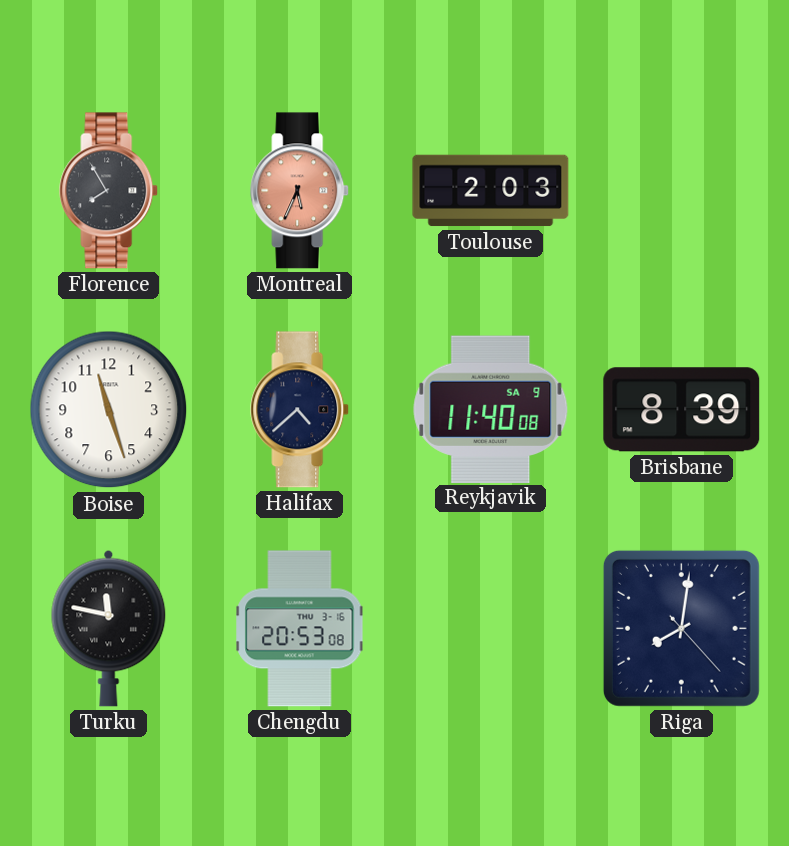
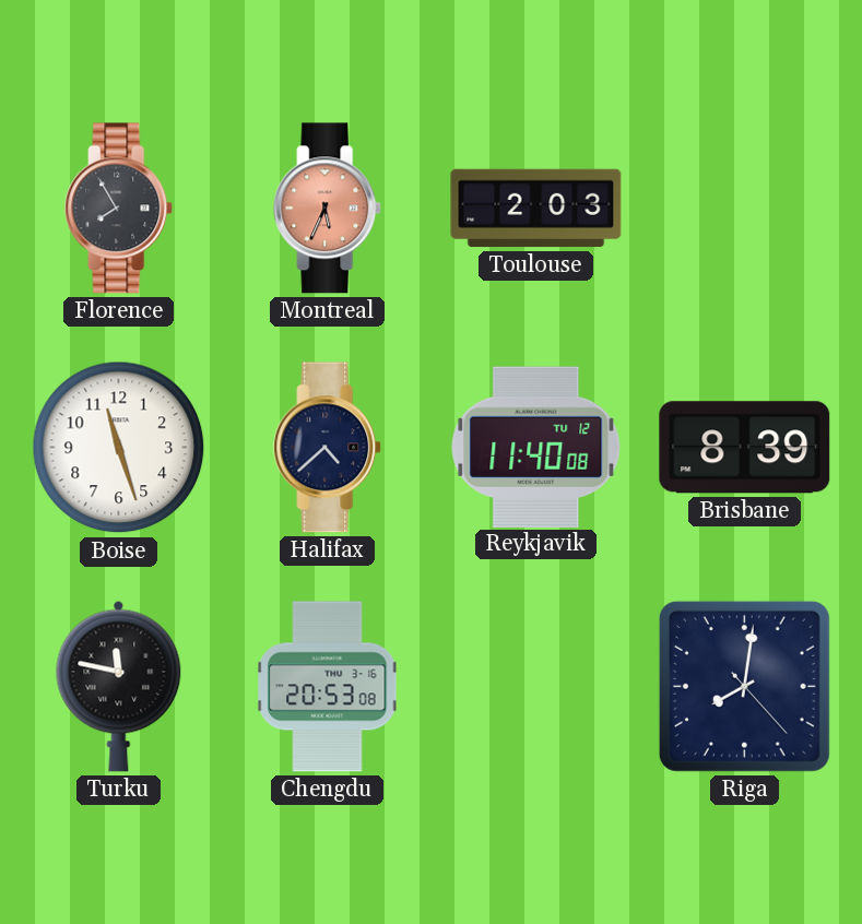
Reykjavik date: SA 9 -> TU 12
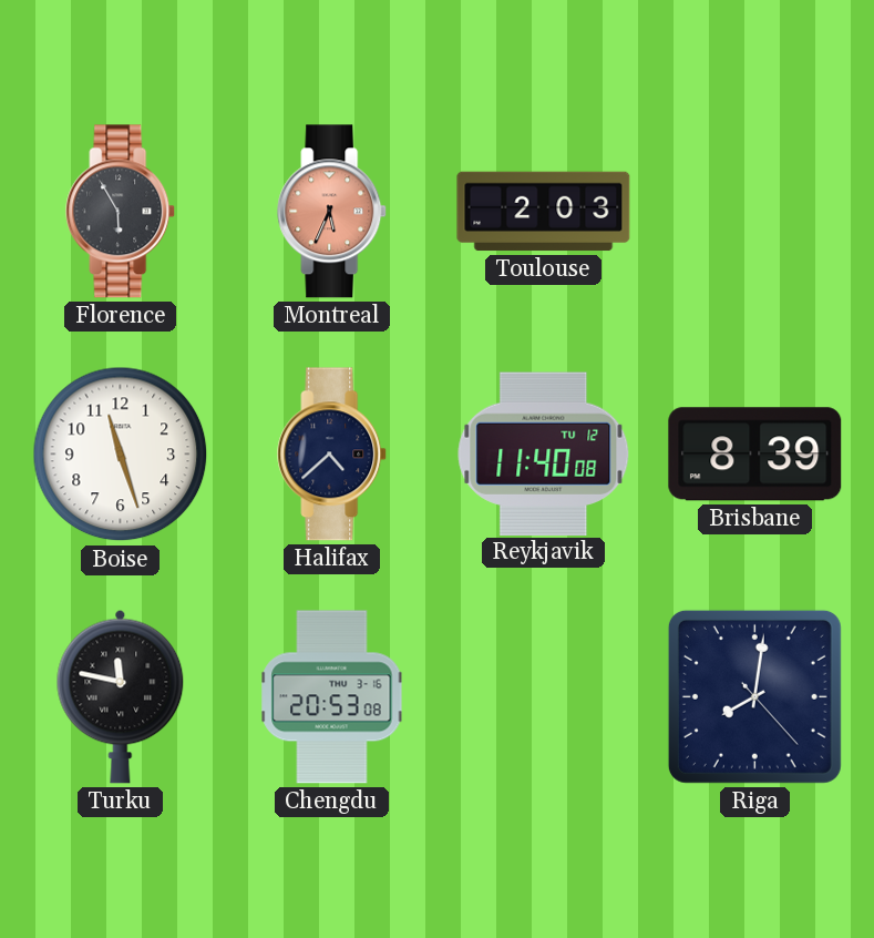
Florence: 7:55 -> 5:55
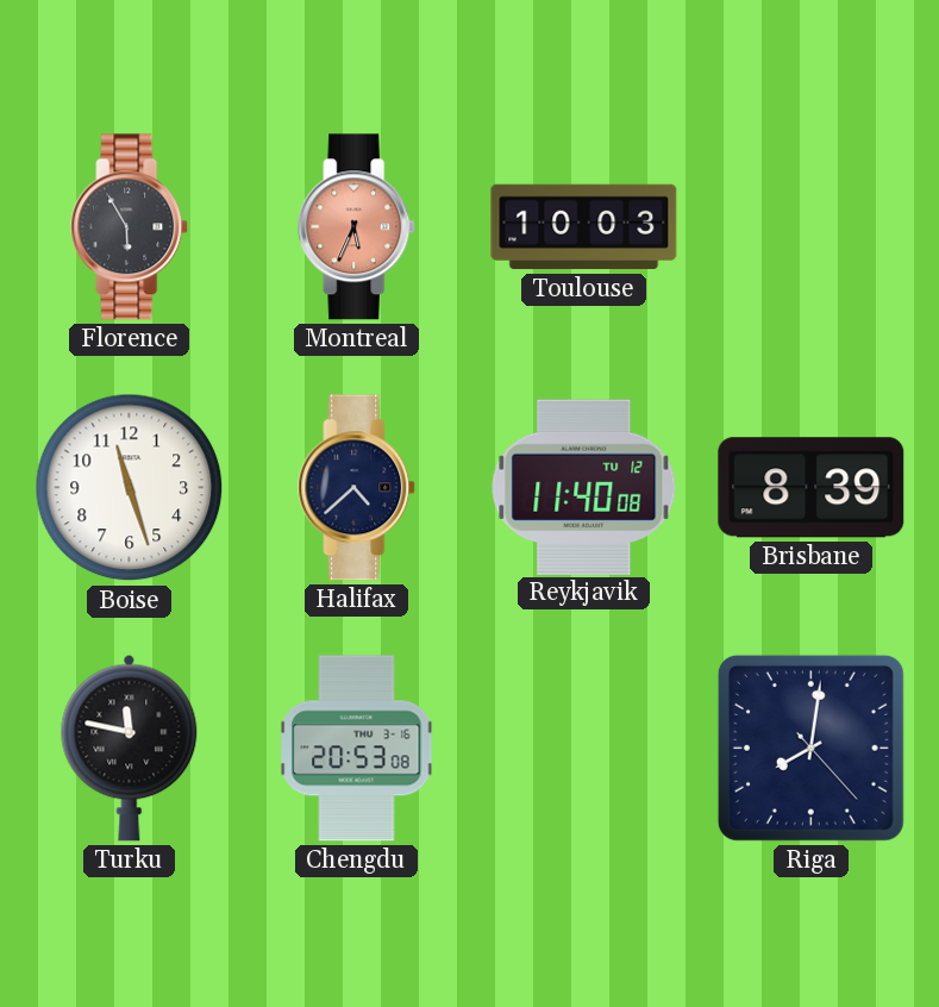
Toulouse: 2:03 -> 10:03
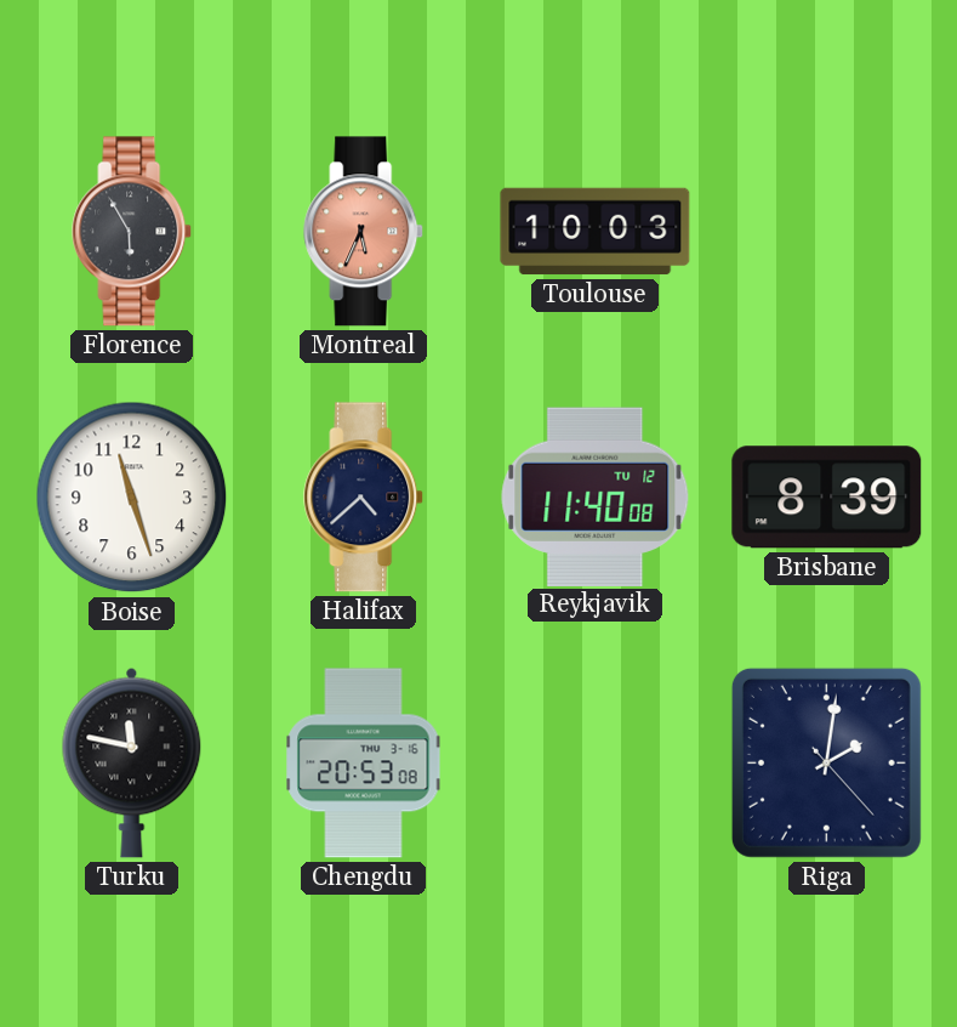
Riga: 8:01 -> 2:01
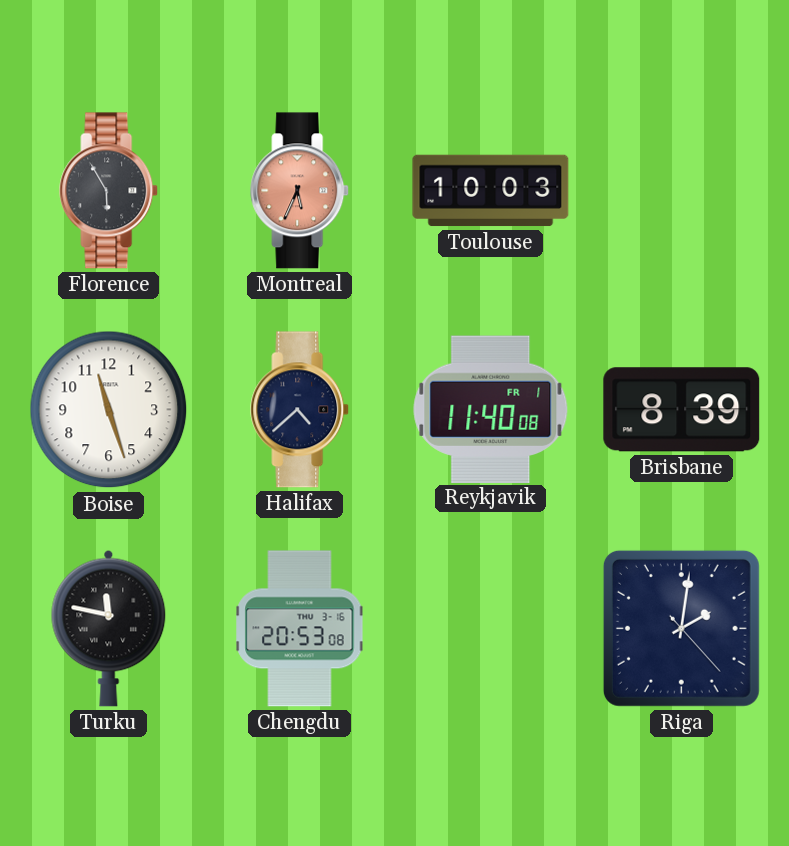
Reykjavik date: TU 12 -> FR 1
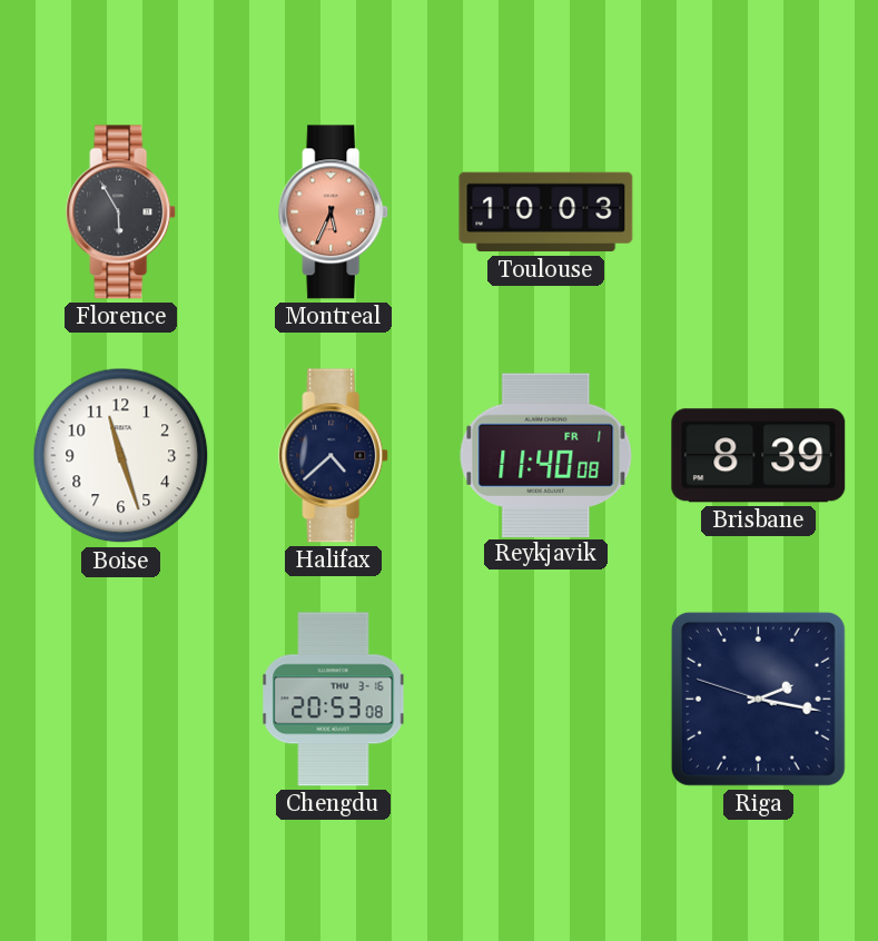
Turku: 11:47 -> none
Riga: 2:01 -> 2:16
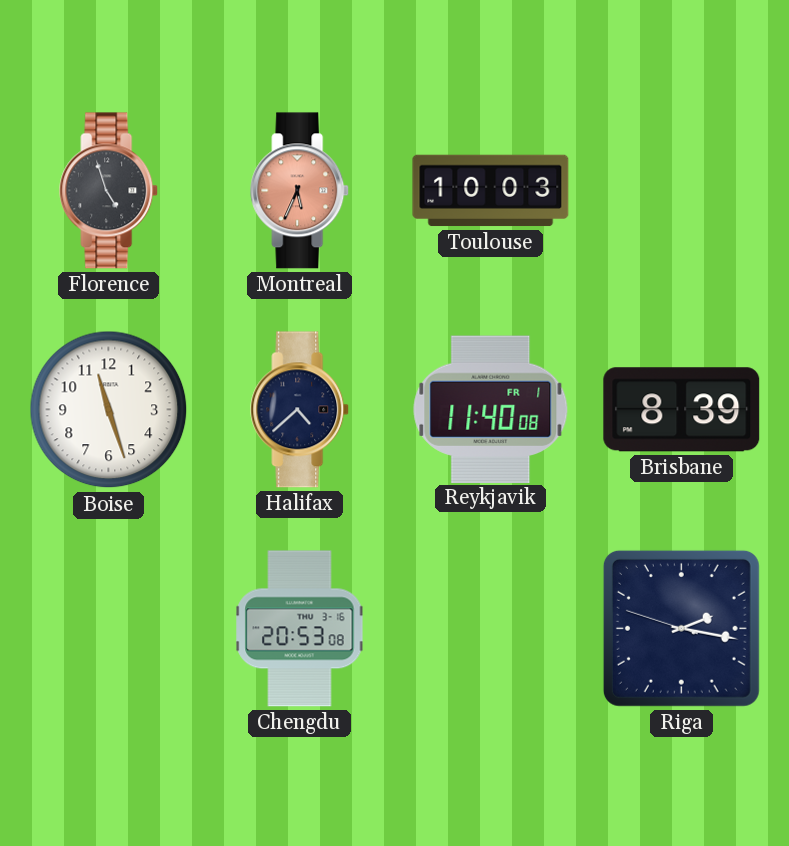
Florence: 5:55 -> 4:57
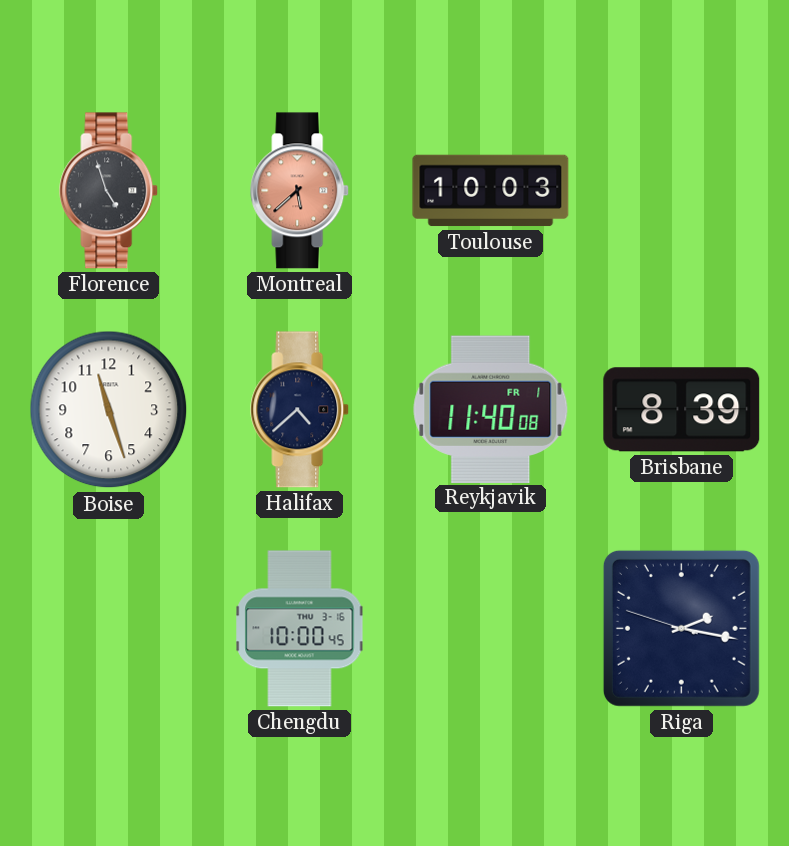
Montreal: 5:34 -> 5:38
Chengdu: 20:53 -> 10:00
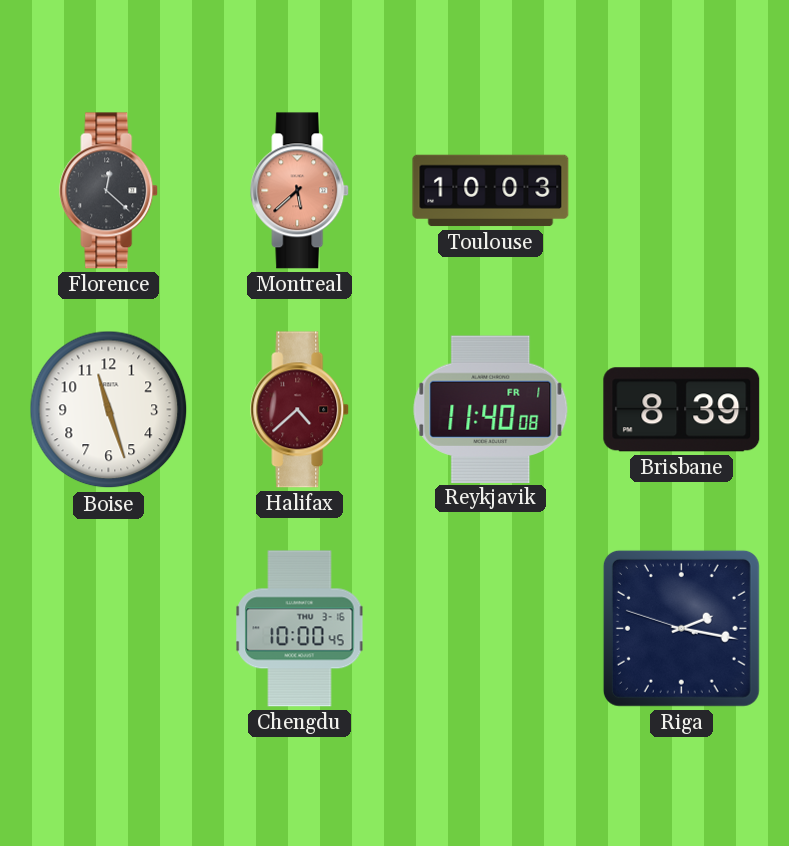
Florence: 4:57 -> 12:22
Halifax dial: navy -> burgundy
